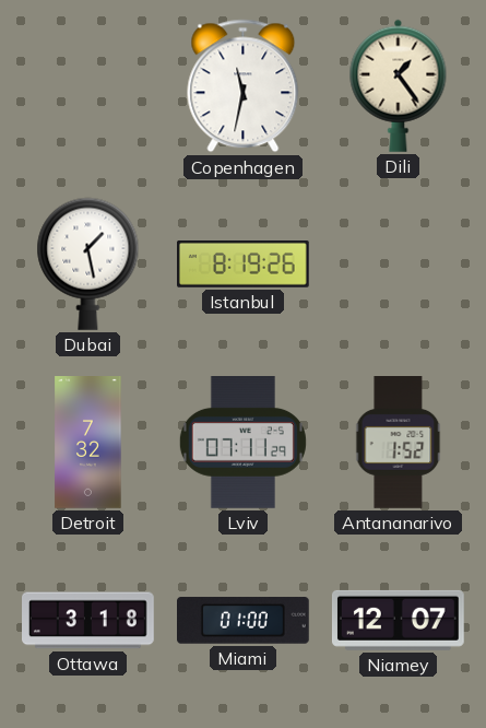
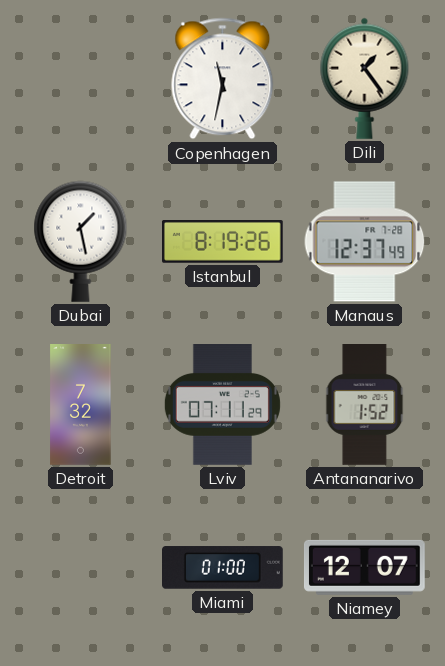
Manaus: none -> 12:37
Ottawa: 3:18 -> none
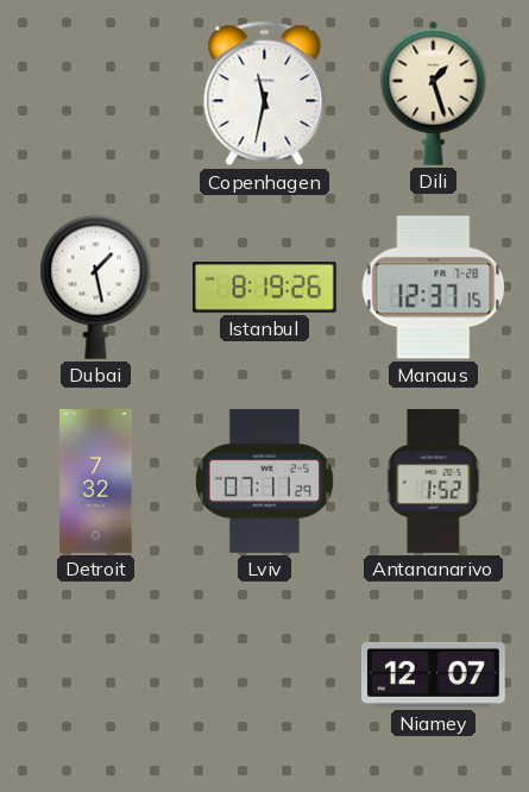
Dili: 1:24 -> 1:27
Manaus: 12:37:49 -> 12:37:15
Miami: 01:00 -> none
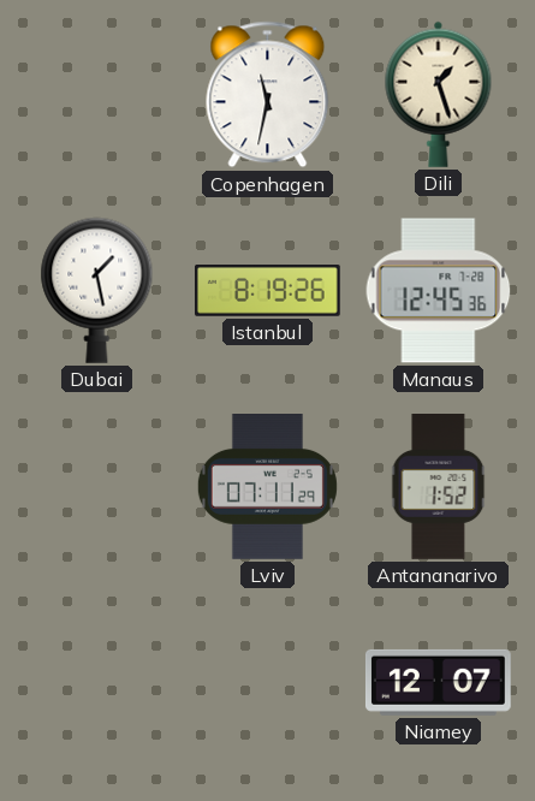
Manaus: 12:37 -> 12:45
Detroit: 7:32 -> none
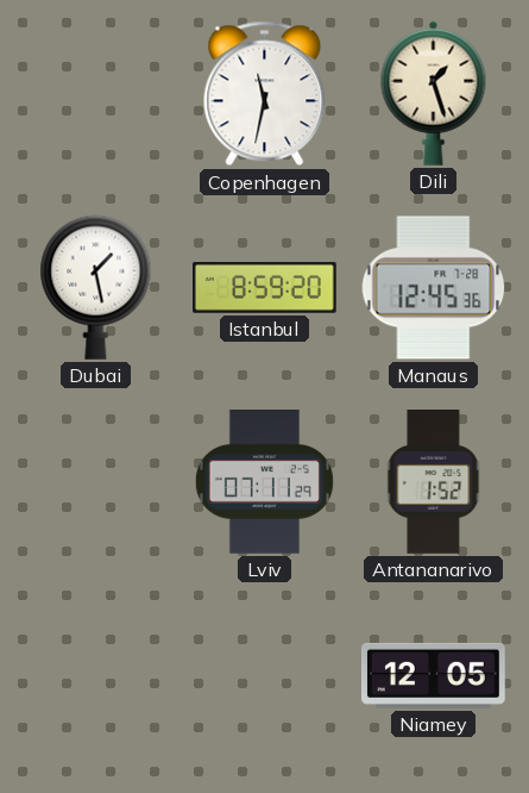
Istanbul: 8:19 -> 8:59
Niamey: 12:07 -> 12:05
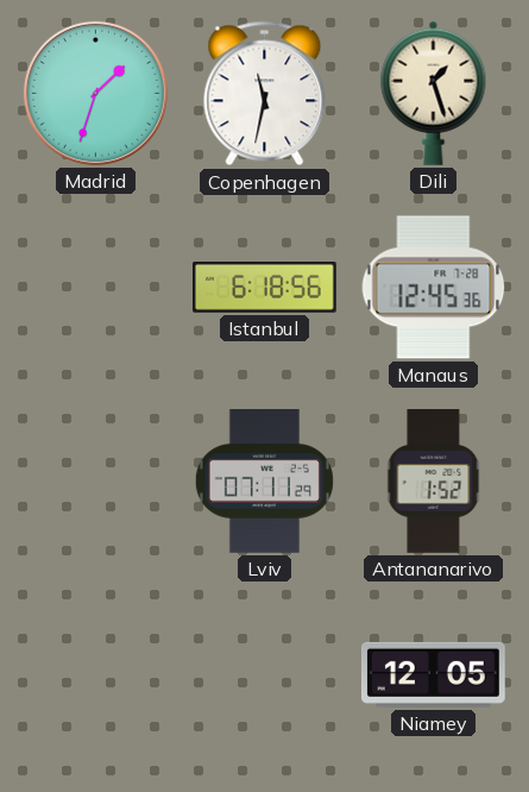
Madrid: none -> 1:33
Dubai: 1:28 -> none
Istanbul: 8:59 -> 6:18
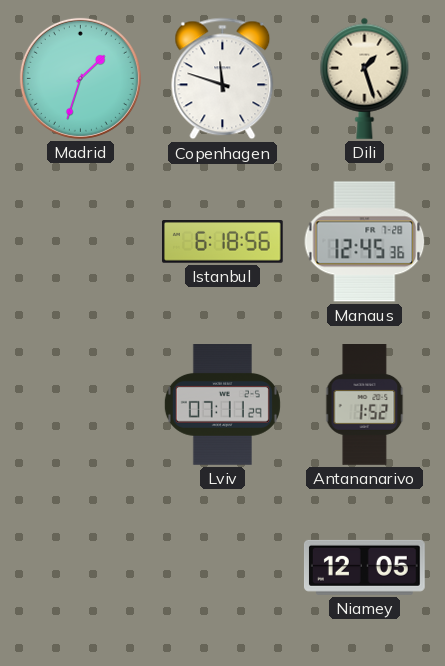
Copenhagen: 11:32 -> 11:48
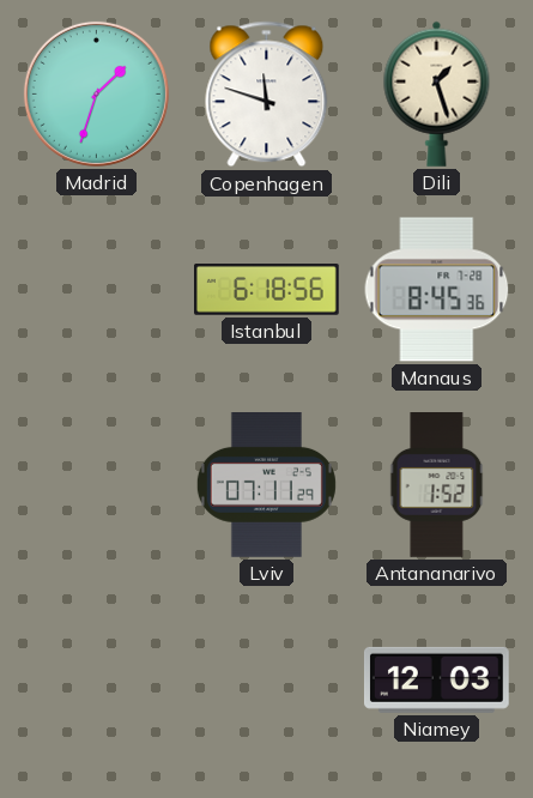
Manaus: 12:45 -> 8:45
Niamey: 12:05 -> 12:03
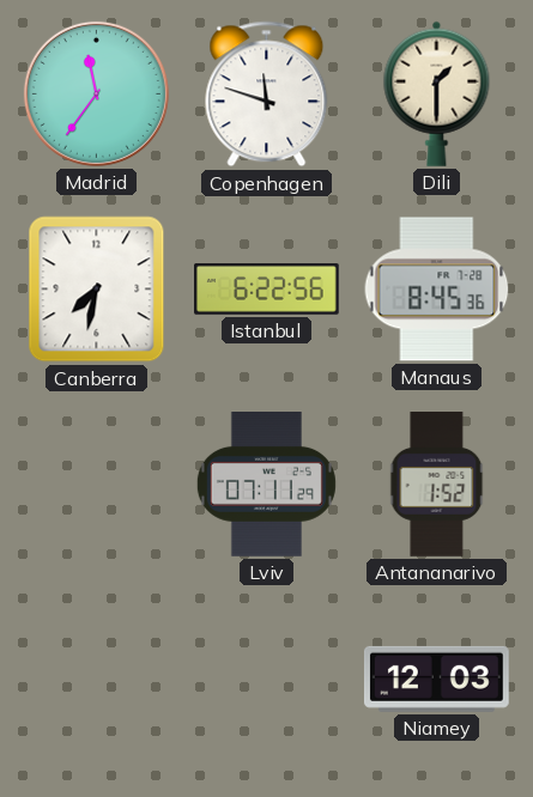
Madrid: 1:33 -> 11:36
Dili: 1:27 -> 1:30
Canberra: none -> 7:32
Istanbul: 6:18 -> 6:22
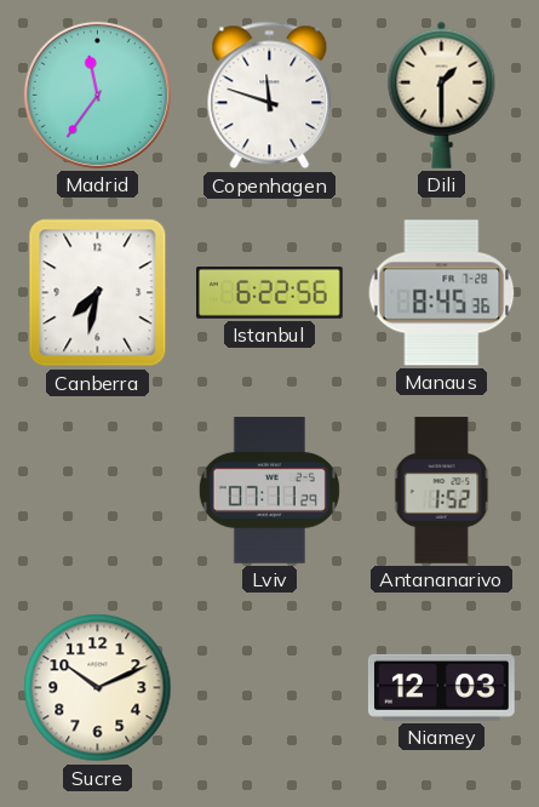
Sucre: none -> 10:11
